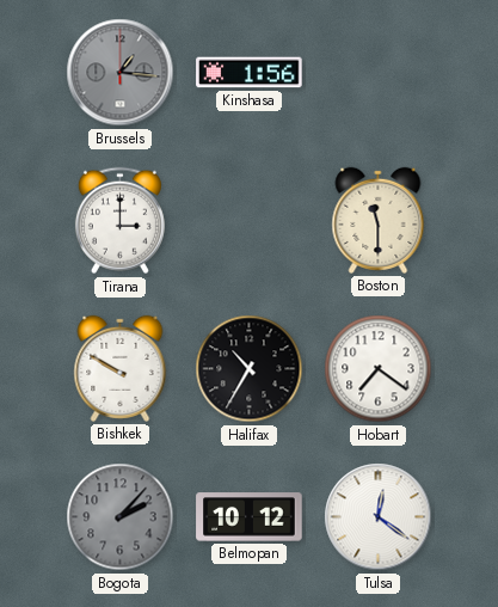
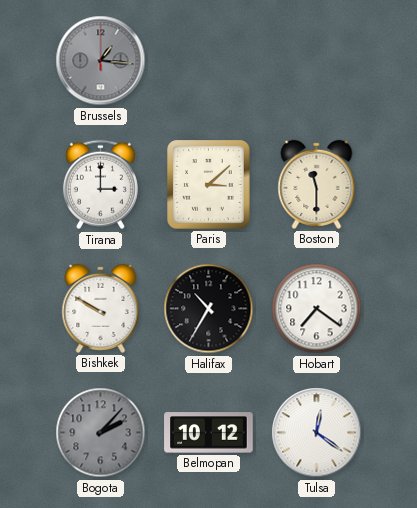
Kinshasa: 1:56 -> none
Paris: none -> 3:08
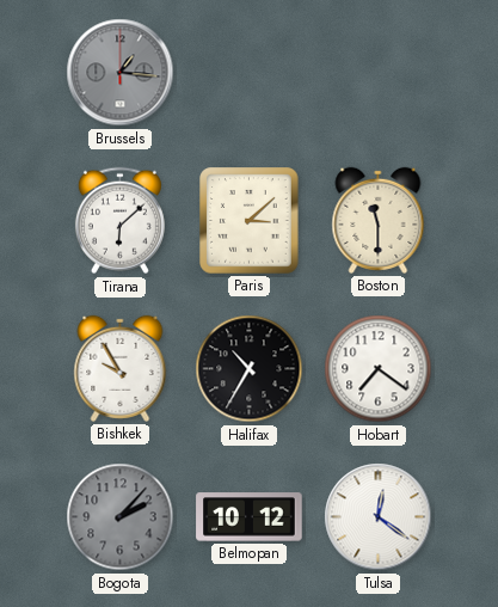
Tirana: 3:00 -> 6:08
Bishkek: 9:50 -> 9:55
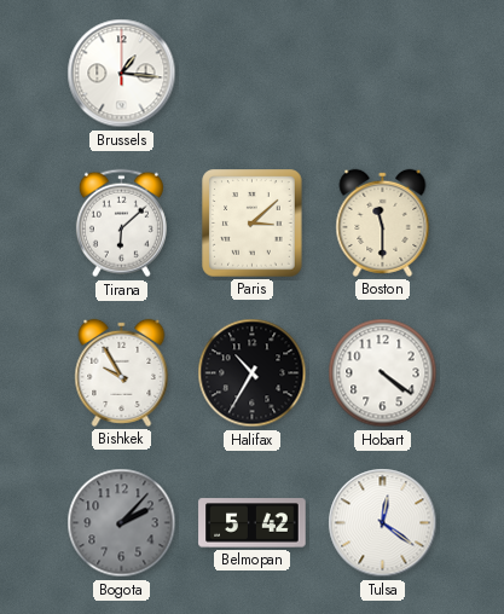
Brussels dial: grey -> white
Hobart: 7:21 -> 4:21
Belmopan: 10:12 -> 5:42
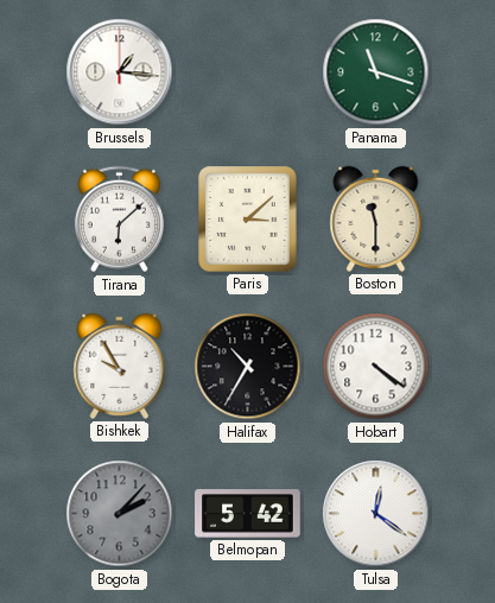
Panama: none -> 11:18
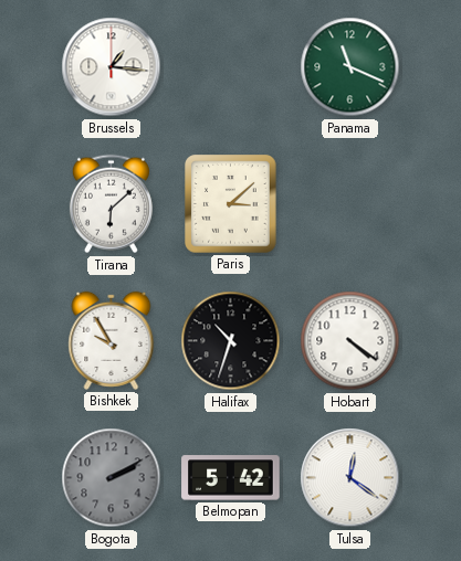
Panama: 11:18 -> 11:19
Boston: 11:30 -> none
Halifax: 10:35 -> 10:33
Bogota: 2:07 -> 2:10
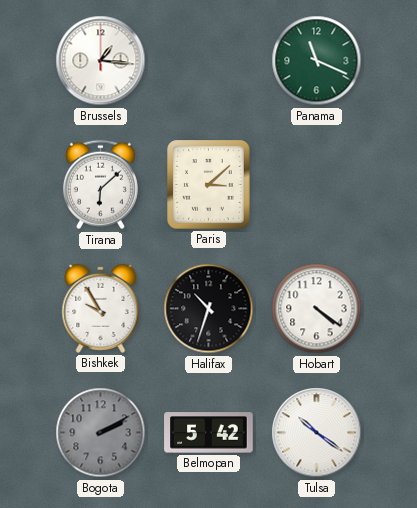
Tulsa: 12:21 -> 10:21
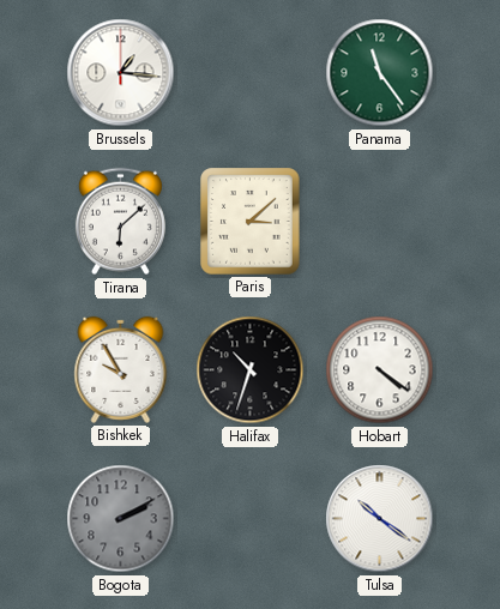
Panama: 11:19 -> 11:24
Belmopan: 5:42 -> none
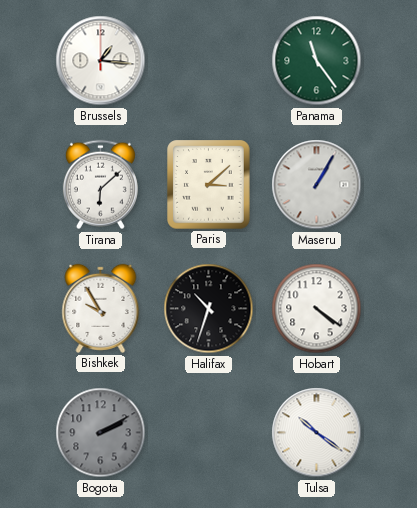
Maseru: none -> 1:05
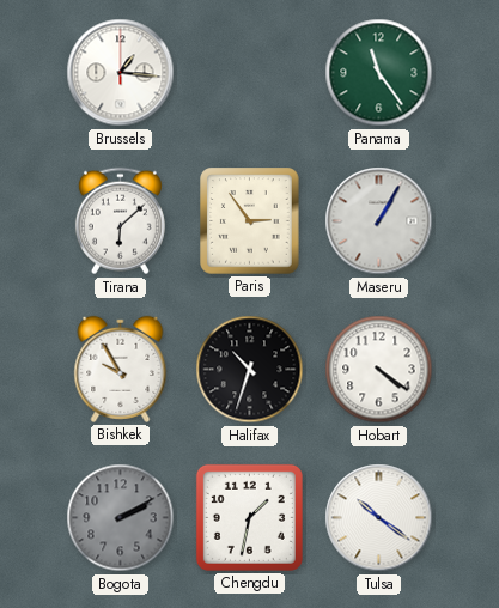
Paris: 3:08 -> 2:54
Chengdu: none -> 1:32
